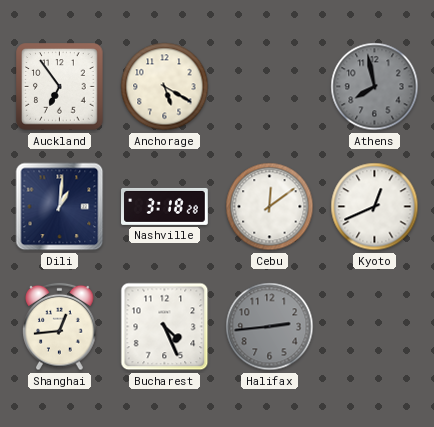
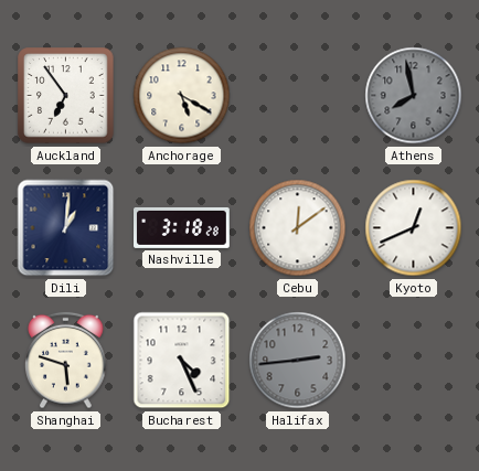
Shanghai: 12:44 -> 5:48
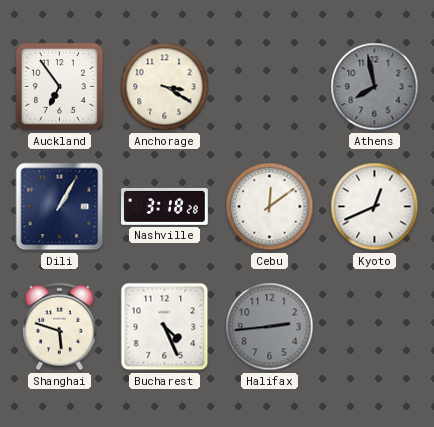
Anchorage: 5:20 -> 3:20
Dili: 1:01 -> 1:05
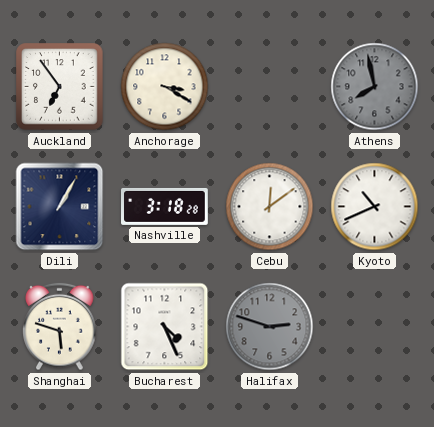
Kyoto: 12:41 -> 10:41
Halifax: 2:44 -> 2:48
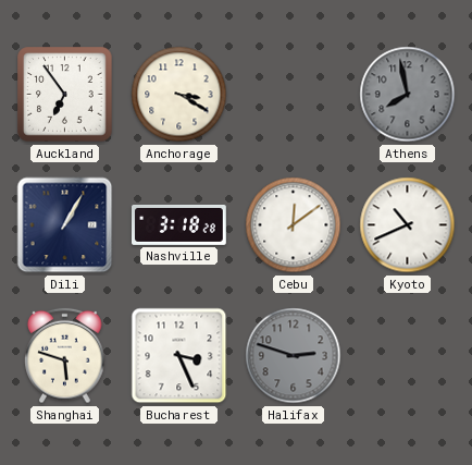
Bucharest: 4:26 -> 3:26
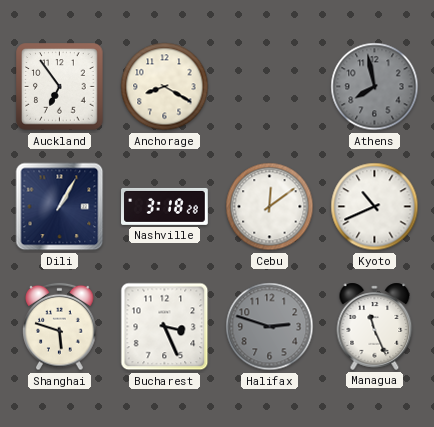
Anchorage: 3:20 -> 8:20
Managua: none -> 11:26
